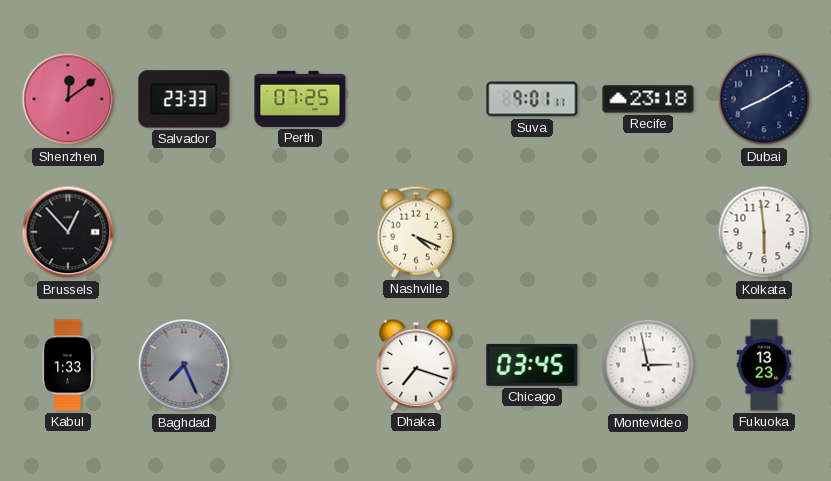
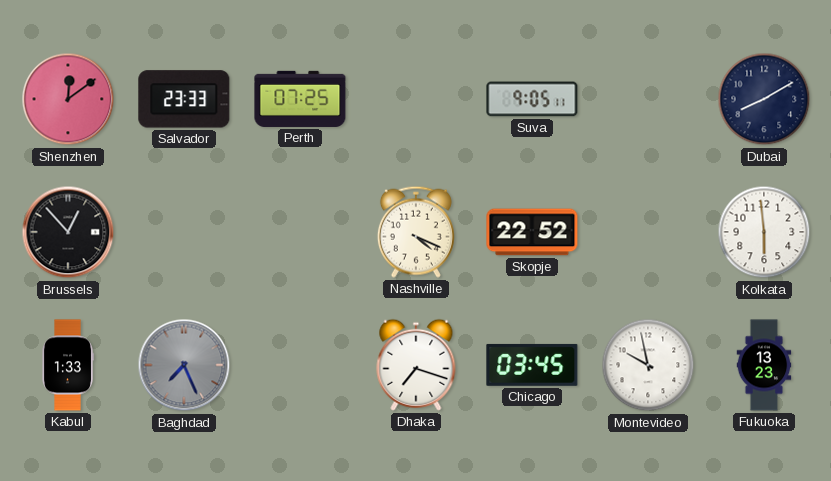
Suva: 9:01 -> 9:05
Recife: 23:18 -> none
Skopje: none -> 22:52
Montevideo: 2:58 -> 9:58
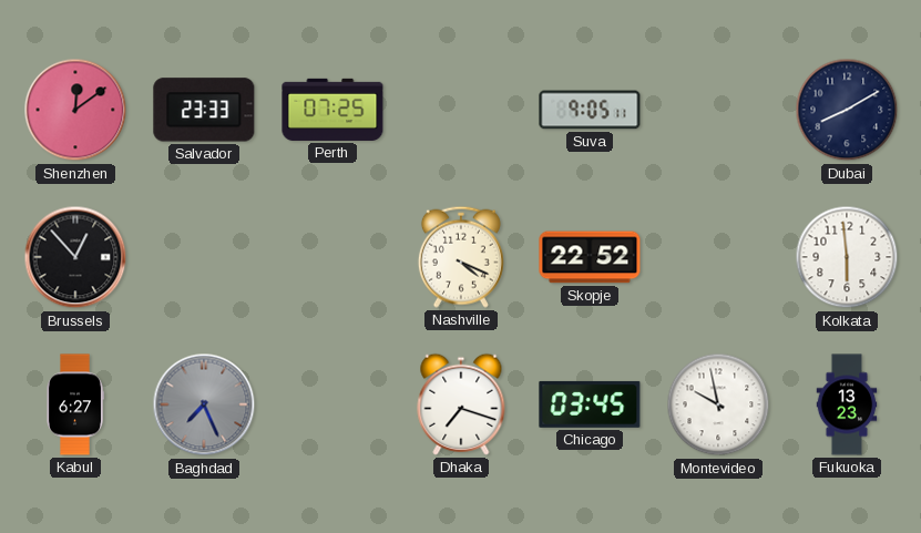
Kabul: 1:33 -> 6:27
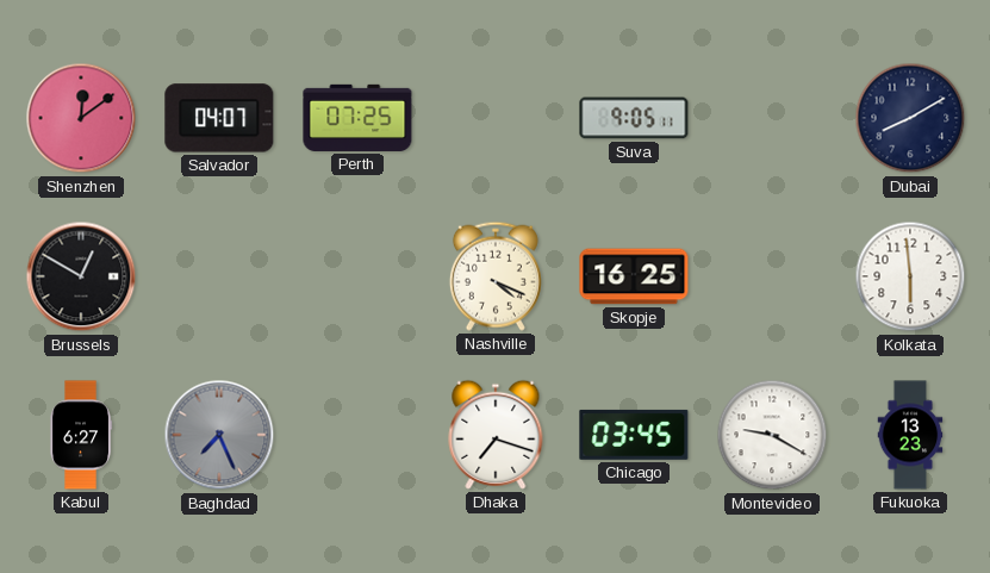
Salvador: 23:33 -> 04:07
Brussels: 12:53 -> 12:50
Skopje: 22:52 -> 16:25
Montevideo: 9:58 -> 9:20
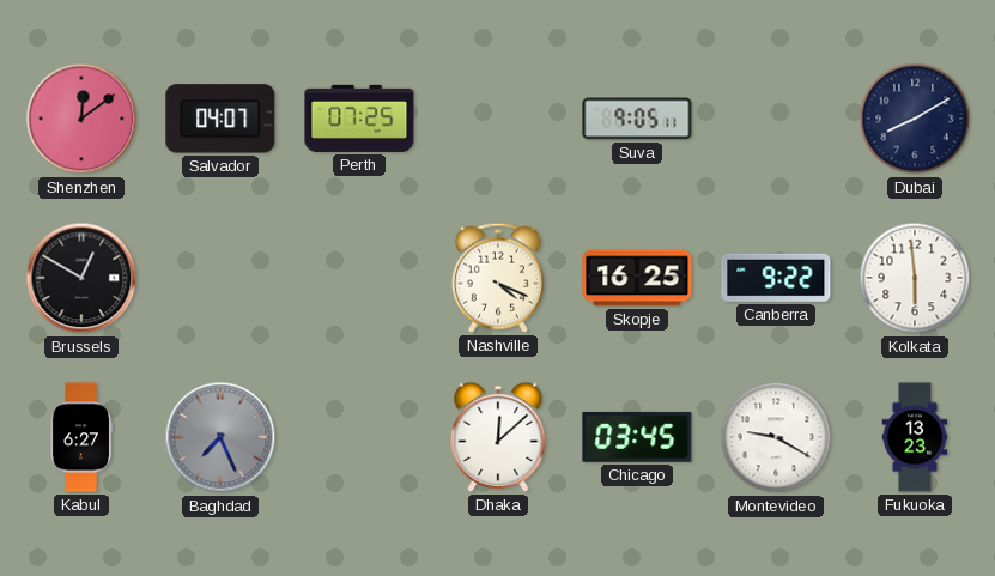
Canberra: none -> 9:22
Dhaka: 7:18 -> 12:08
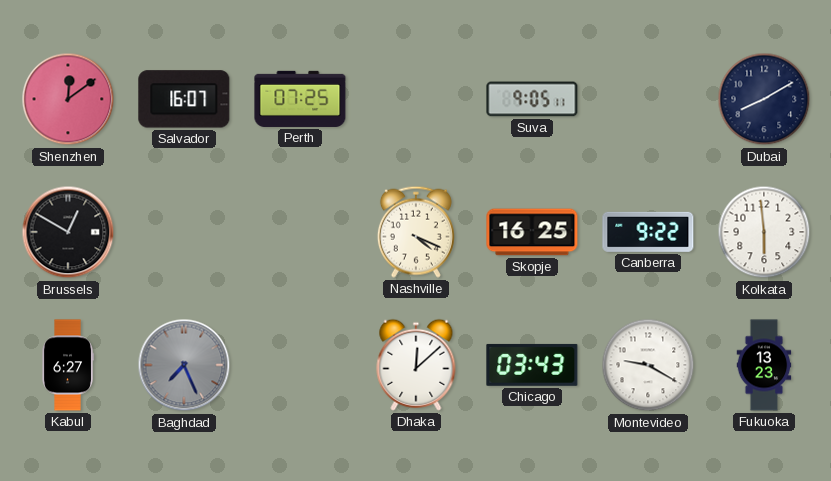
Salvador: 04:07 -> 16:07
Chicago: 03:45 -> 03:43
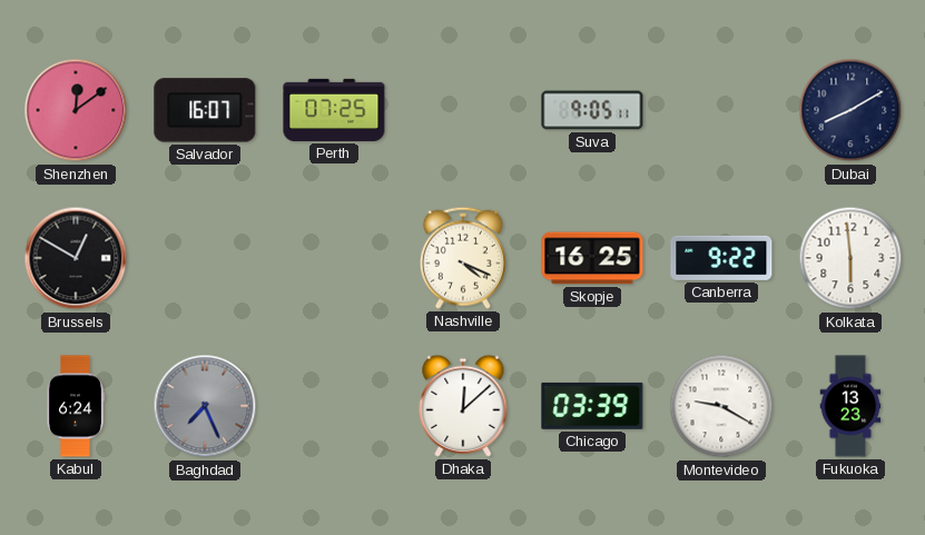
Kabul: 6:27 -> 6:24
Chicago: 03:43 -> 03:39
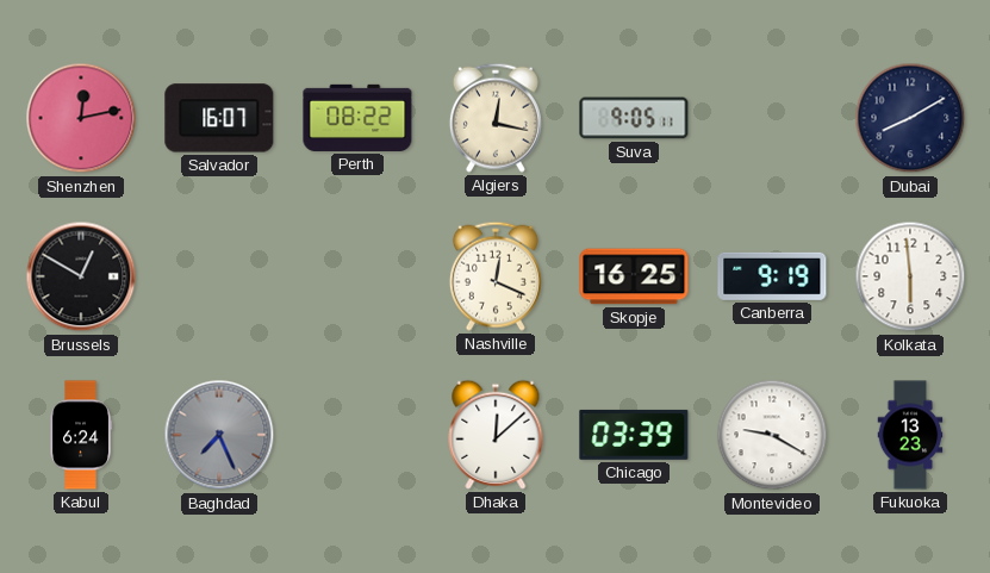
Shenzhen: 12:09 -> 12:13
Perth: 07:25 -> 08:22
Algiers: none -> 12:17
Nashville: 4:19 -> 12:19
Canberra: 9:22 -> 9:19
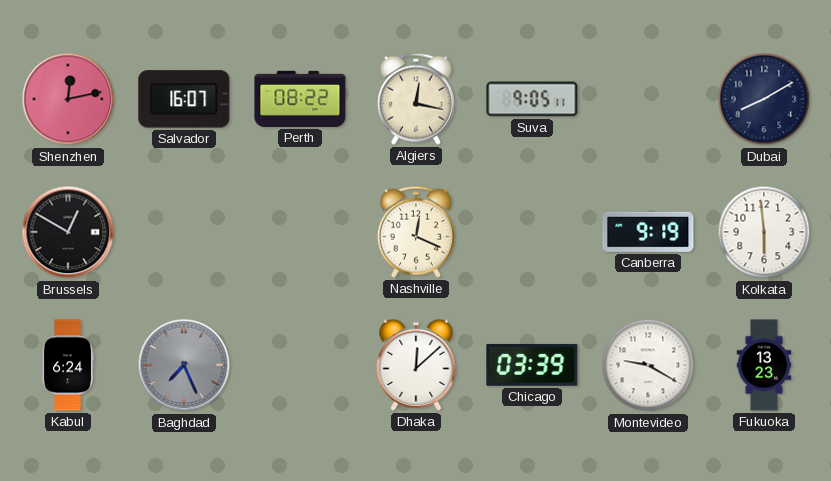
Skopje: 16:25 -> none
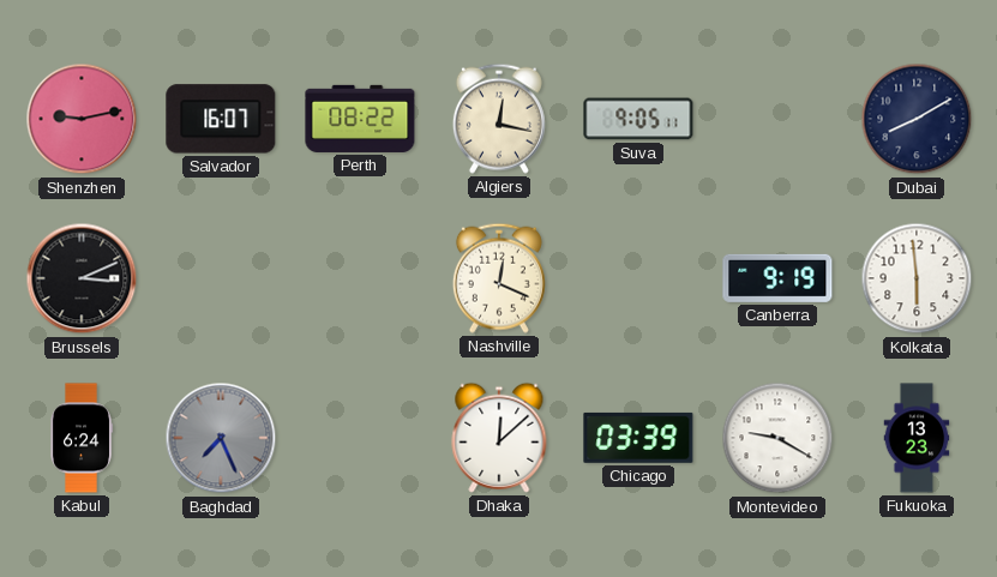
Shenzhen: 12:13 -> 9:13
Brussels: 12:50 -> 3:11
